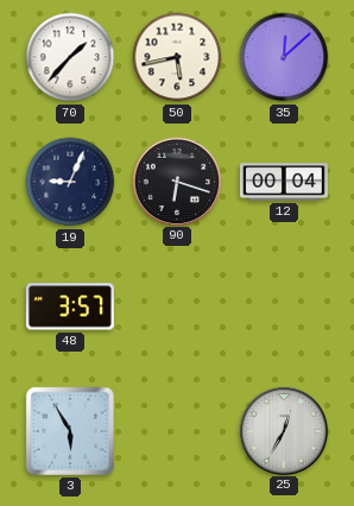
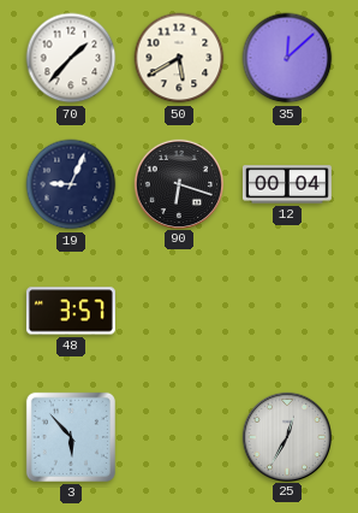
50: 5:43 -> 5:40
3: 5:55 -> 5:53
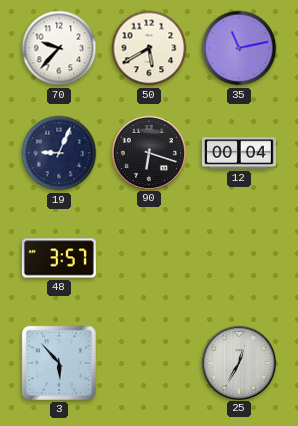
70: 1:37 -> 9:37
35: 12:08 -> 11:13
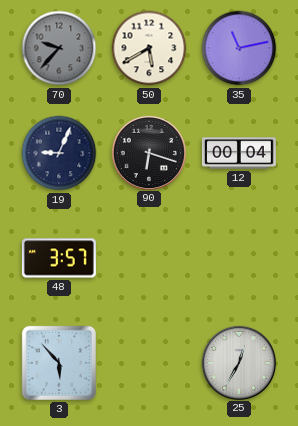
70 dial: white -> grey
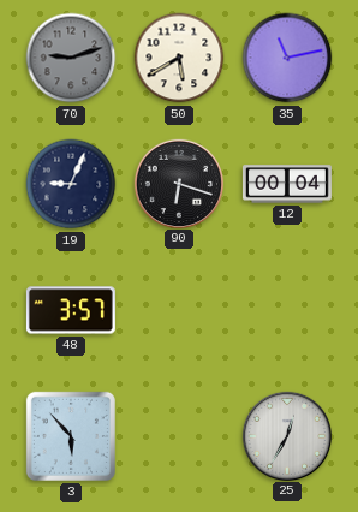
70: 9:37 -> 9:12
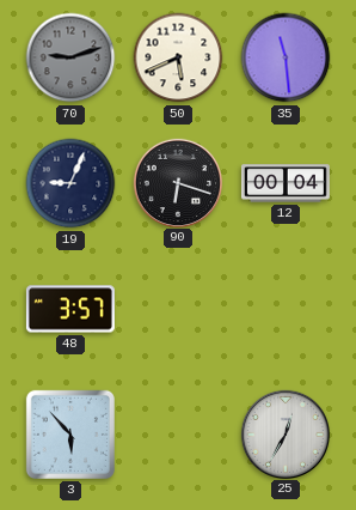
50: 5:40 -> 5:41
35: 11:13 -> 11:29
